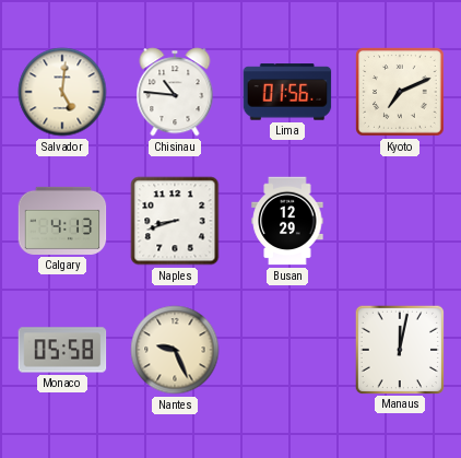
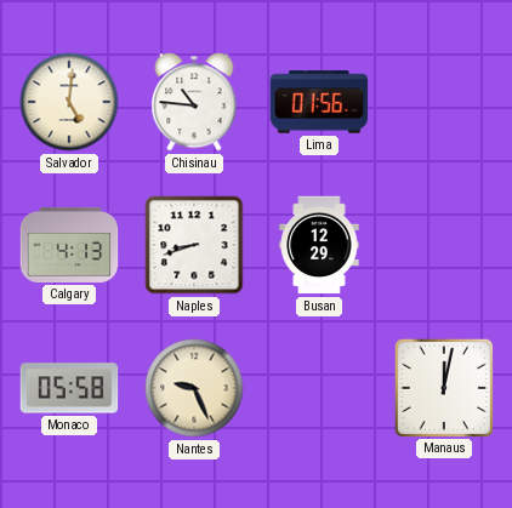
Kyoto: 7:11 -> none
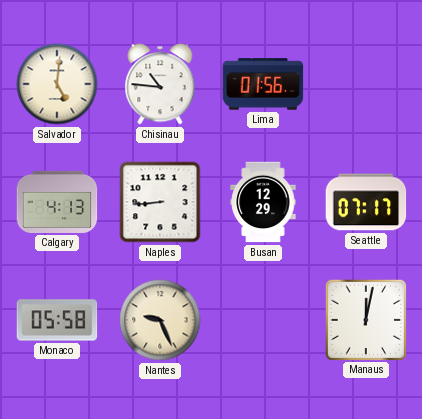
Naples: 8:42 -> 8:44
Seattle: none -> 07:17
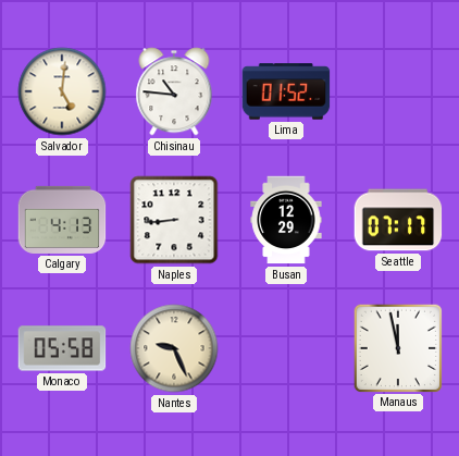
Lima: 01:56 -> 01:52
Manaus: 12:02 -> 11:58
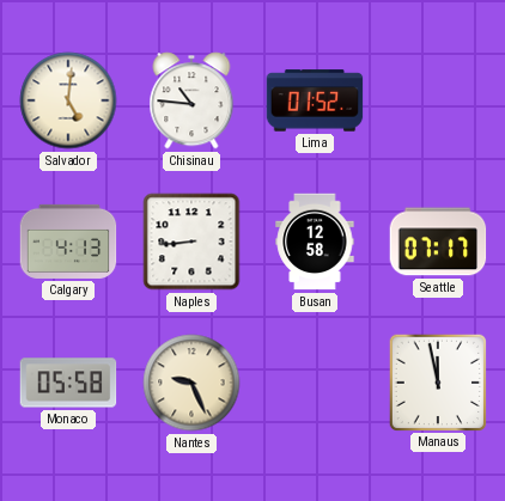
Busan: 12:29 -> 12:58
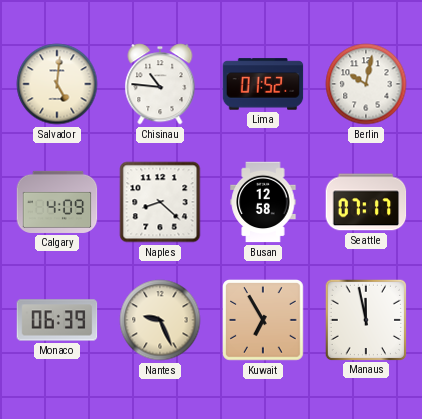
Berlin: none -> 10:02
Calgary: 4:13 -> 4:09
Naples: 8:44 -> 8:22
Monaco: 05:58 -> 06:39
Kuwait: none -> 6:55
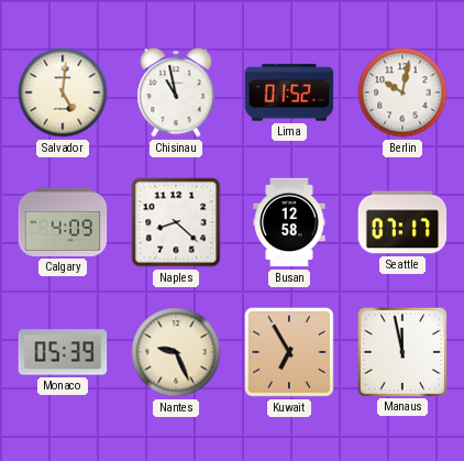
Chisinau: 10:46 -> 10:58
Monaco: 06:39 -> 05:39
